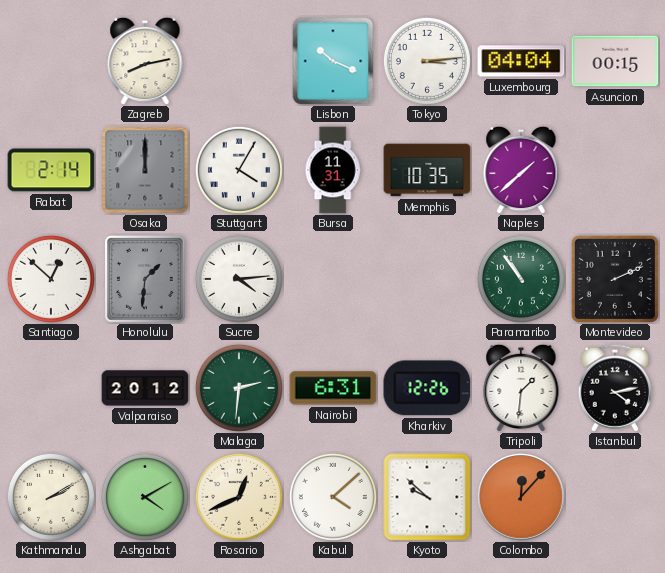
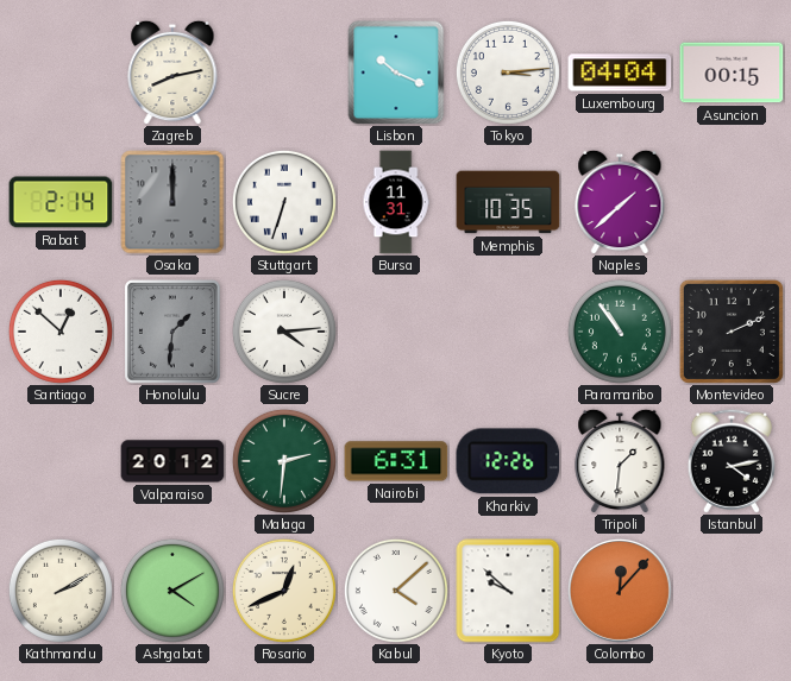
Stuttgart: 4:05 -> 6:33
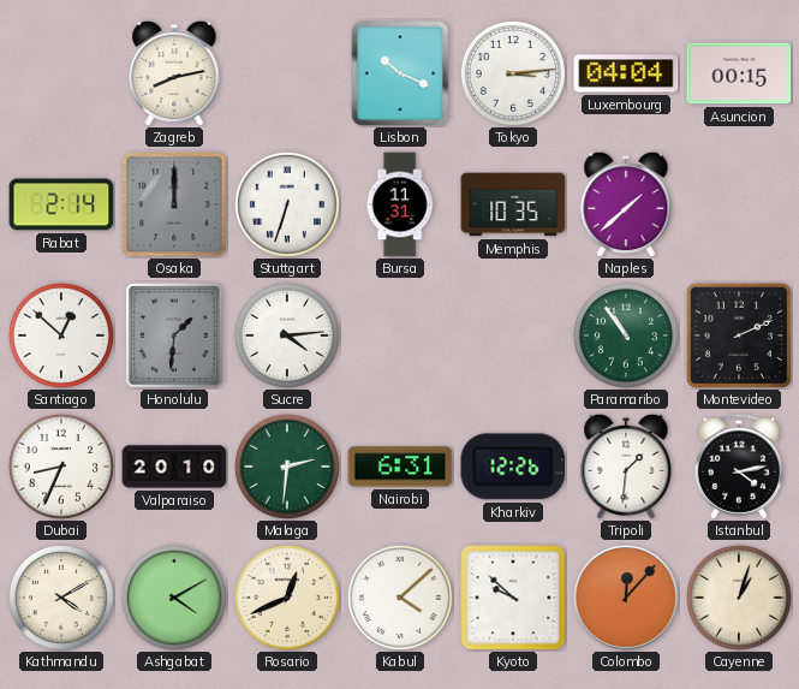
Dubai: none -> 8:34
Valparaiso: 20:12 -> 20:10
Kathmandu: 2:10 -> 4:10
Cayenne: none -> 1:03
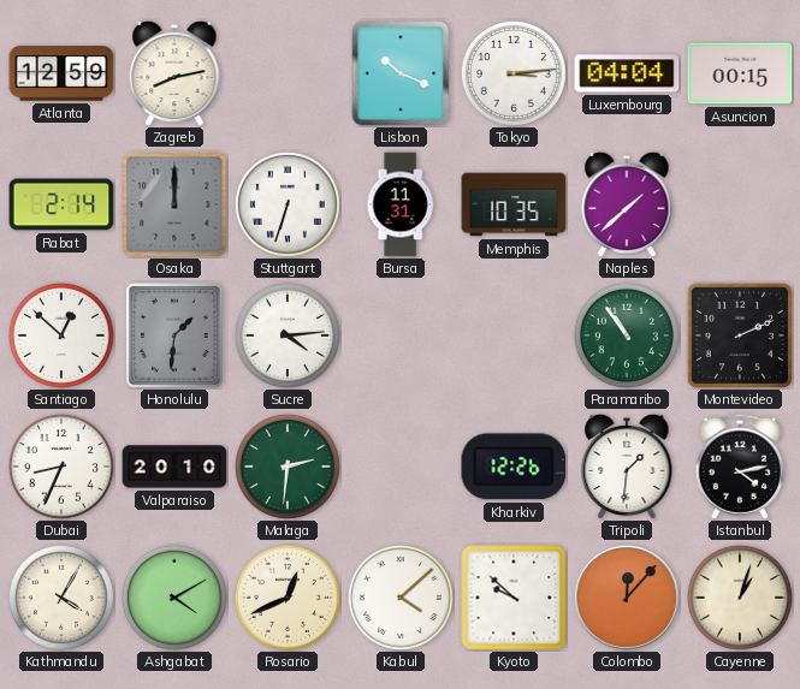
Atlanta: none -> 12:59
Nairobi: 6:31 -> none
Kathmandu: 4:10 -> 4:05
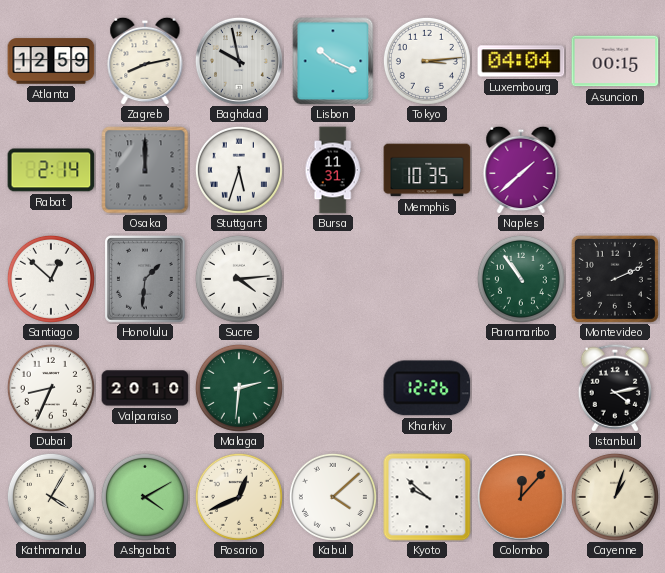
Baghdad: none -> 9:58
Stuttgart: 6:33 -> 5:33
Tripoli: 1:31 -> none
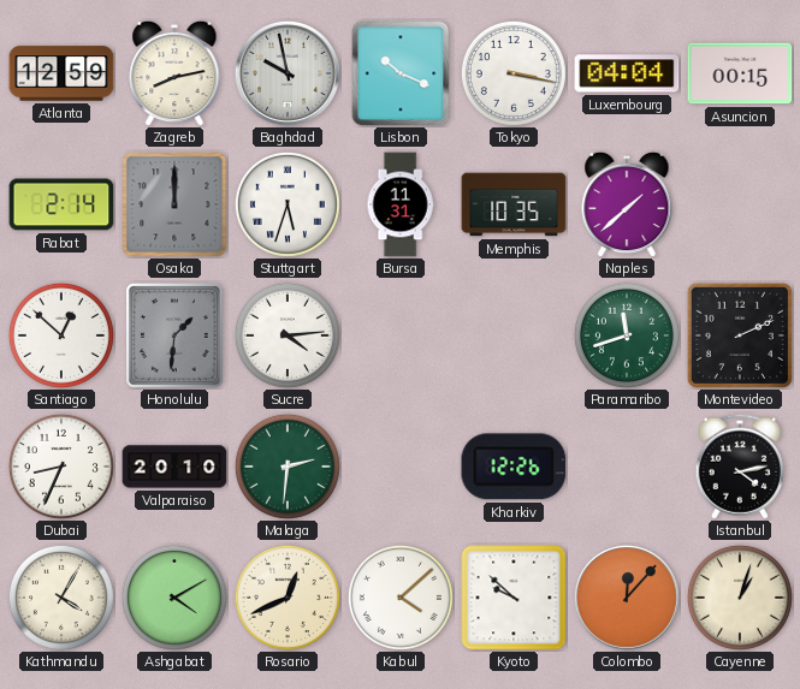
Tokyo: 3:14 -> 3:17
Paramaribo: 10:54 -> 11:42
